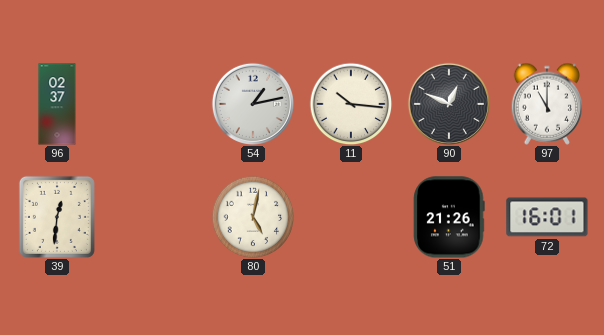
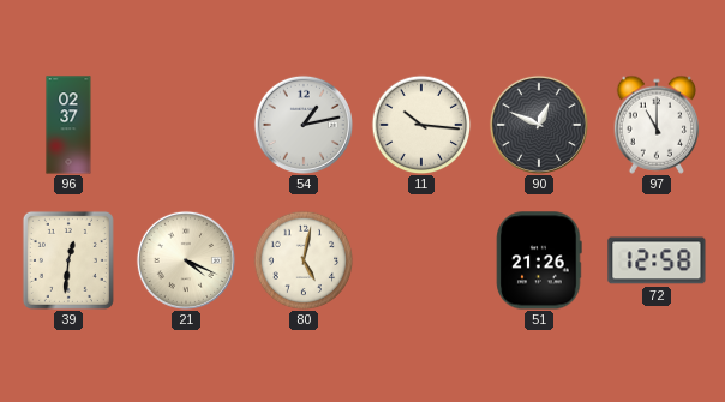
21: none -> 4:19
72: 16:01 -> 12:58
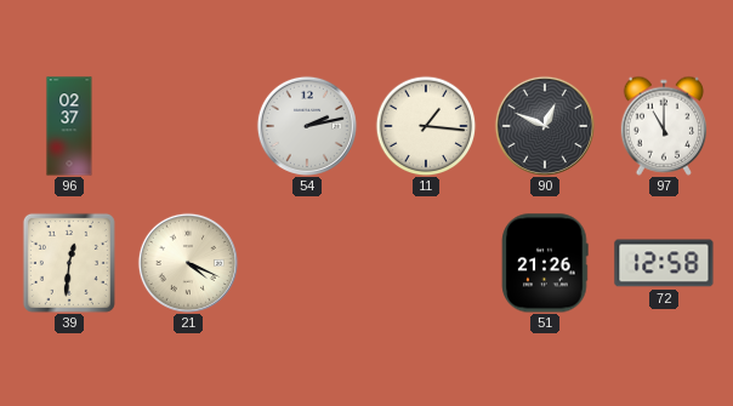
54: 1:13 -> 2:13
11: 10:16 -> 1:16
80: 5:02 -> none
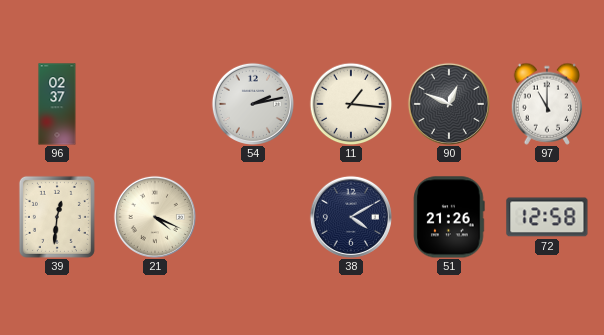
38: none -> 4:10
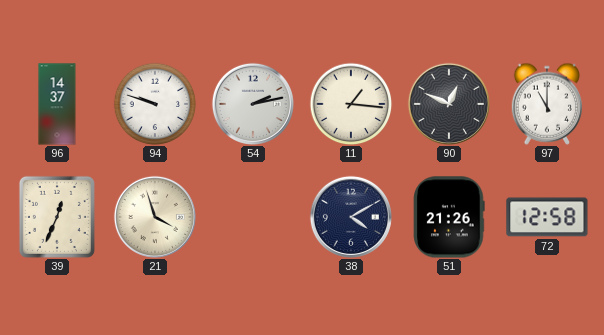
96: 02:37 -> 14:37
94: none -> 9:48
39: 12:31 -> 12:34
21: 4:19 -> 3:57
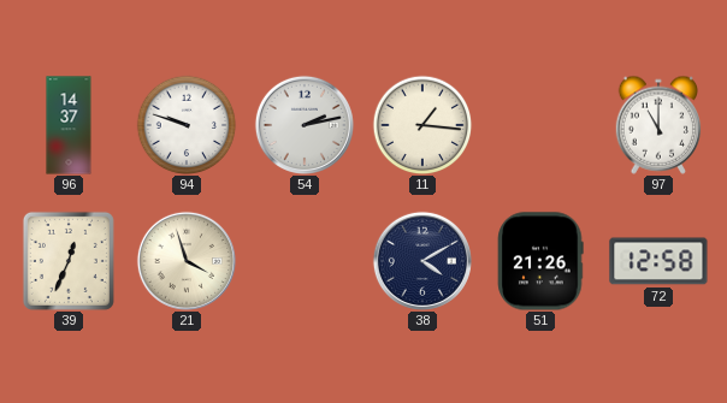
90: 12:49 -> none
